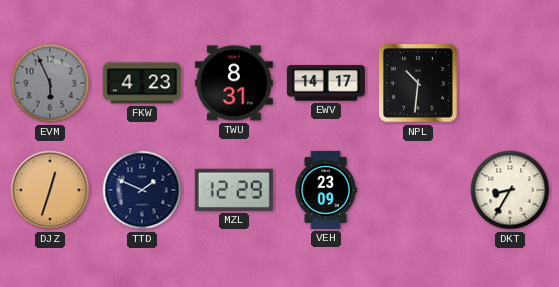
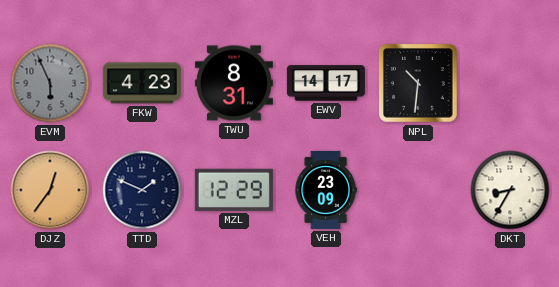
DJZ: 12:33 -> 12:36
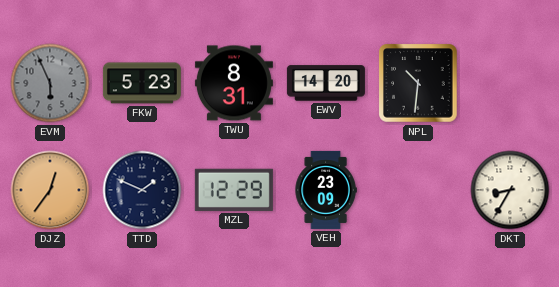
FKW: 4:23 -> 5:23
EWV: 14:17 -> 14:20
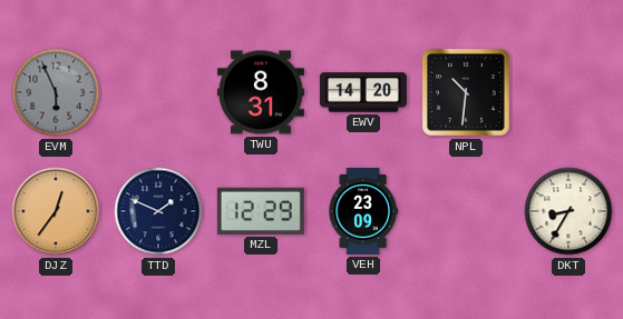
FKW: 5:23 -> none
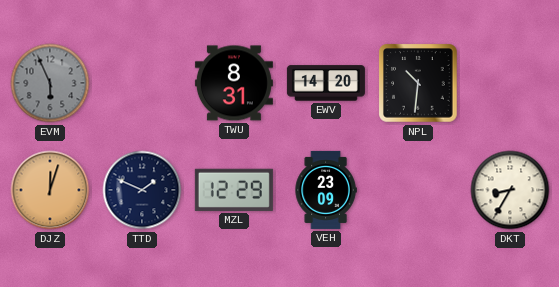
DJZ: 12:36 -> 12:03
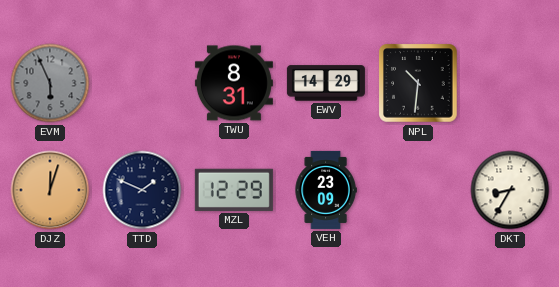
EWV: 14:20 -> 14:29
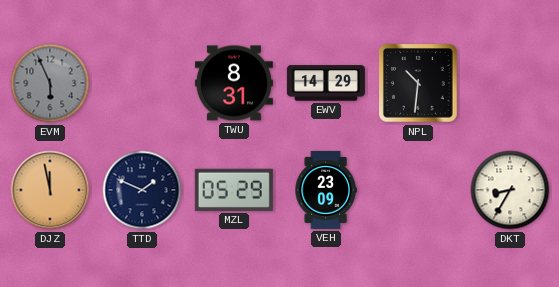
DJZ: 12:03 -> 11:58
MZL: 12:29 -> 05:29
